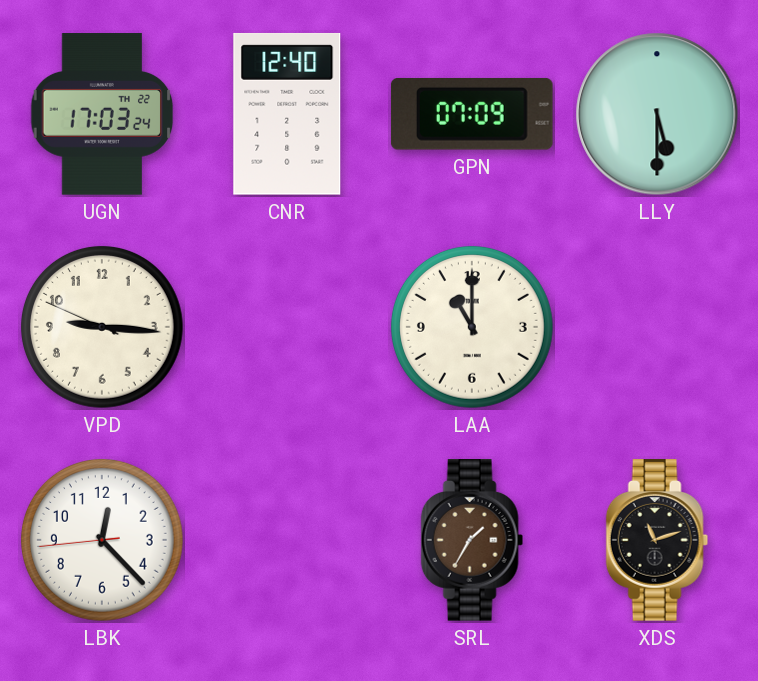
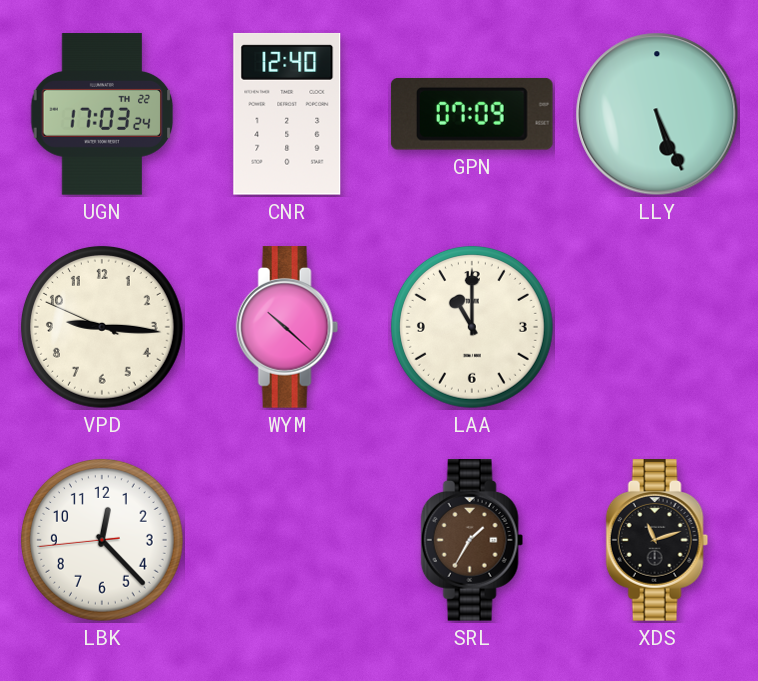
LLY: 5:30 -> 5:26
WYM: none -> 10:22
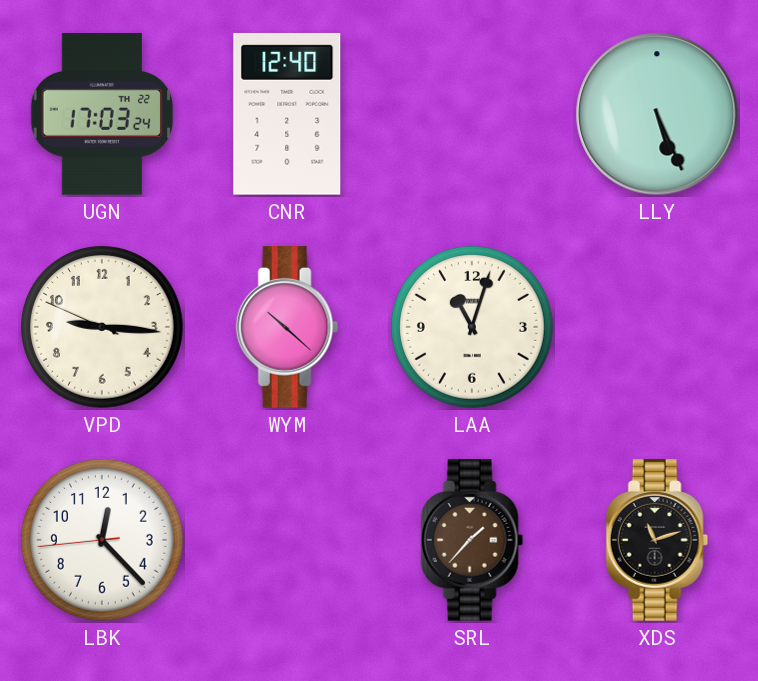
GPN: 07:09 -> none
LAA: 11:00 -> 11:03
SRL: 1:35 -> 1:37
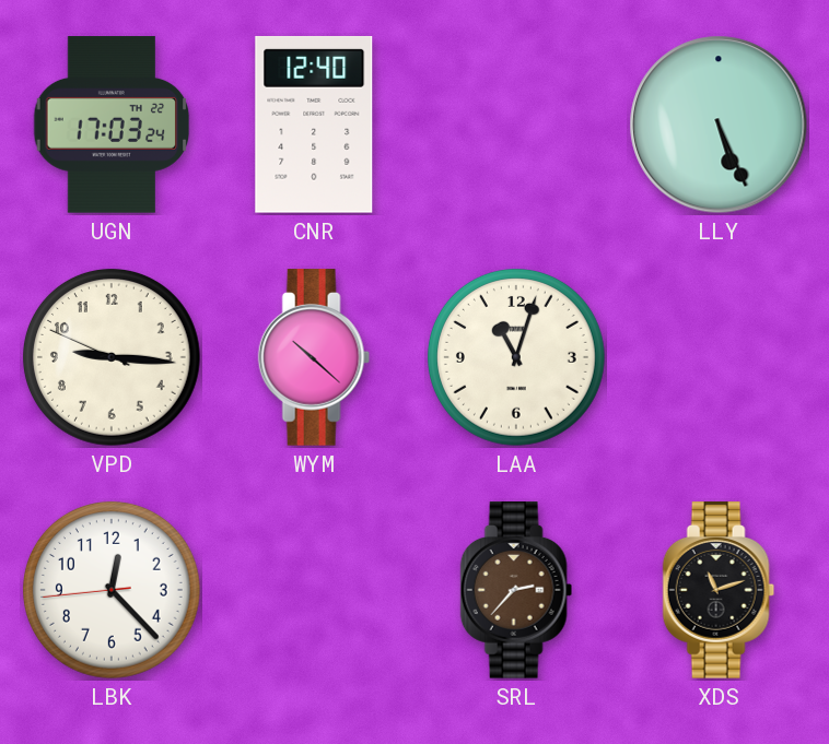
SRL: 1:37 -> 2:37
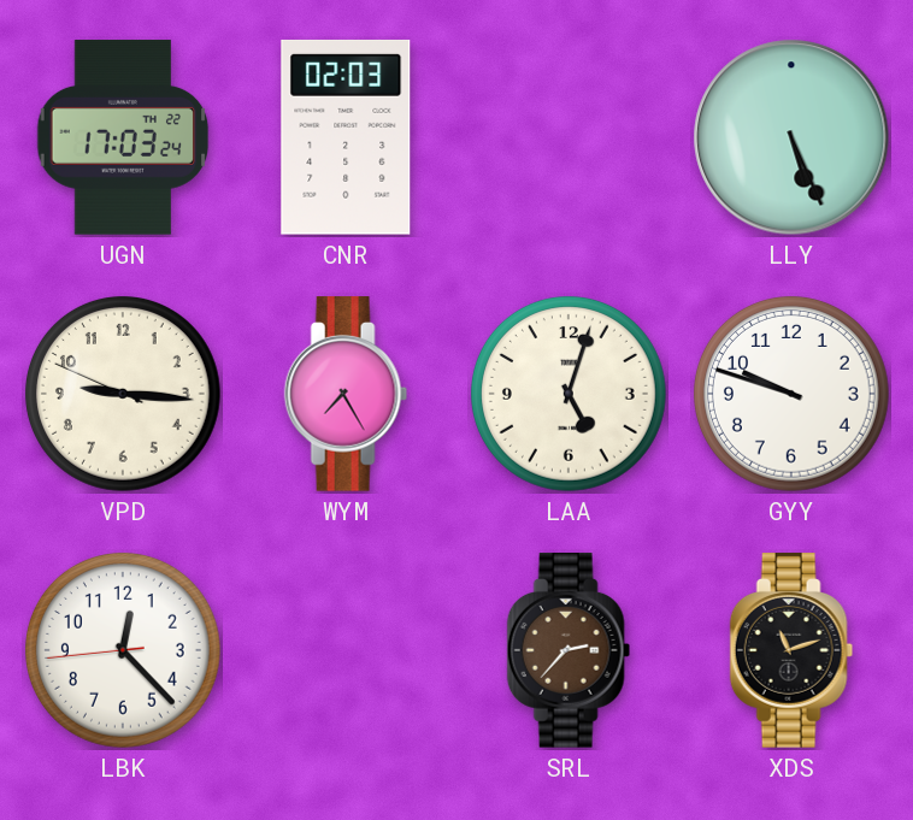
CNR: 12:40 -> 02:03
WYM: 10:22 -> 7:25
LAA: 11:03 -> 5:03
GYY: none -> 9:48
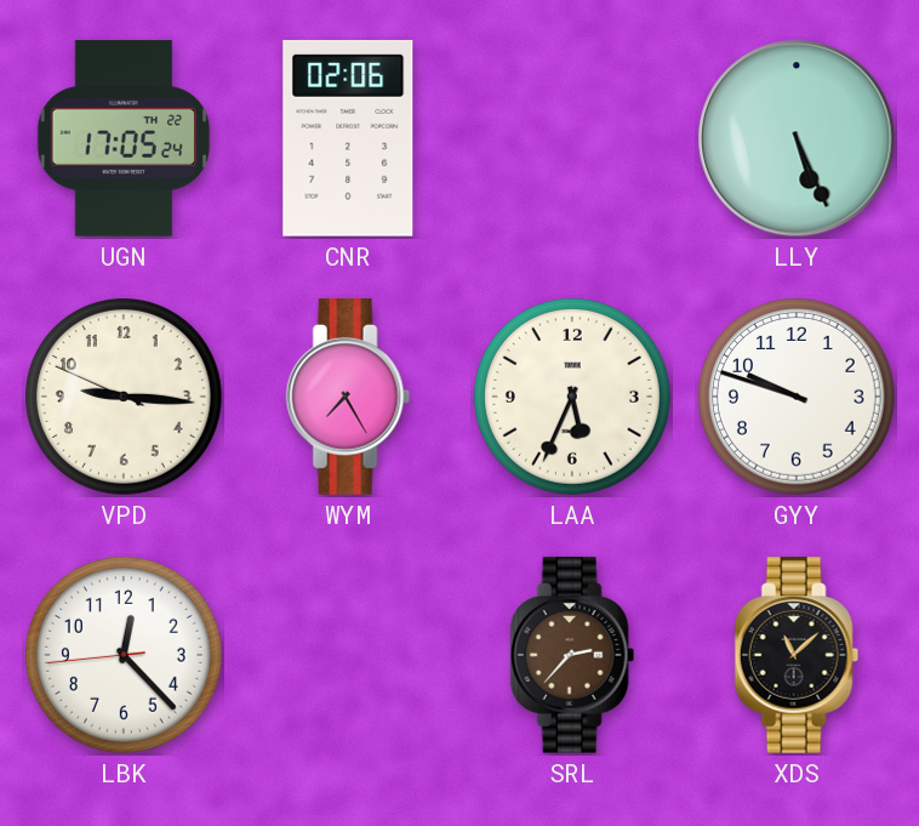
UGN: 17:03 -> 17:05
CNR: 02:03 -> 02:06
LAA: 5:03 -> 5:34
XDS: 11:12 -> 11:08
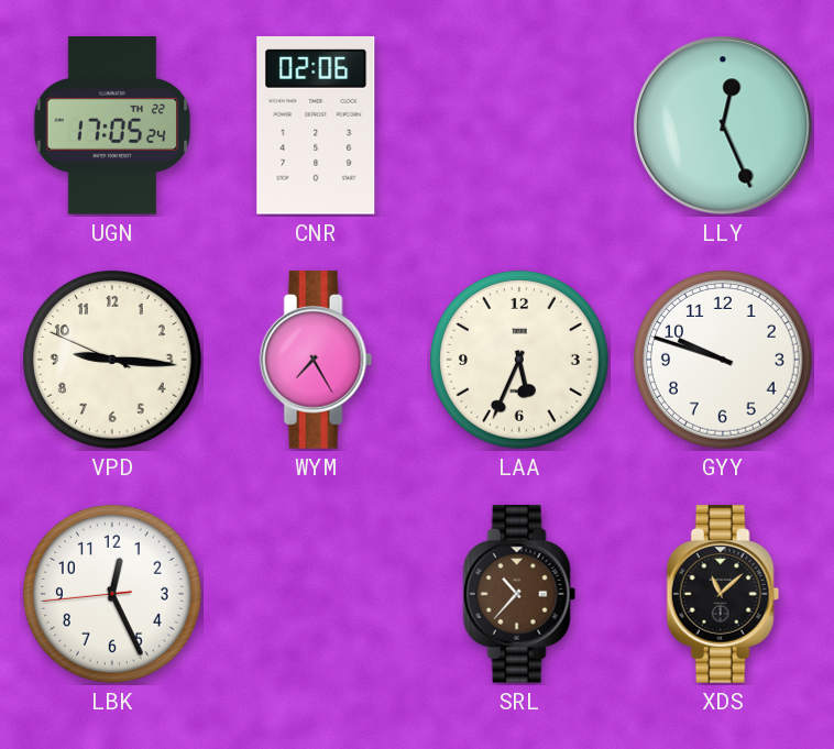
LLY: 5:26 -> 12:26
LBK: 12:22 -> 12:25
SRL: 2:37 -> 10:37
